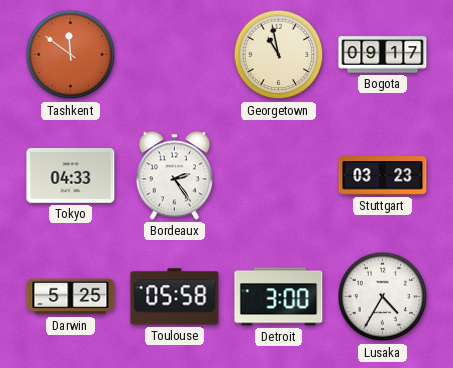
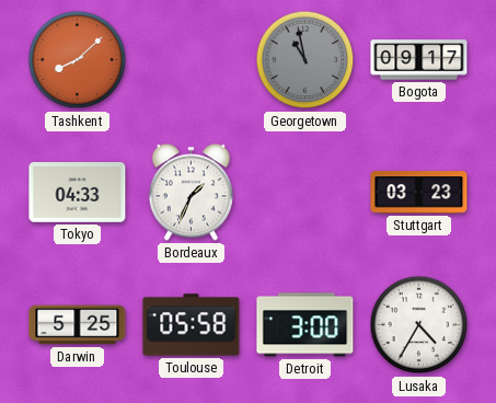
Tashkent: 11:51 -> 8:08
Georgetown dial: cream -> grey
Bordeaux: 2:24 -> 1:34
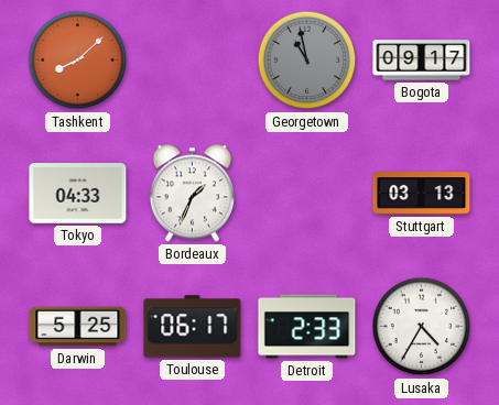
Stuttgart: 03:23 -> 03:13
Toulouse: 05:58 -> 06:17
Detroit: 3:00 -> 2:33
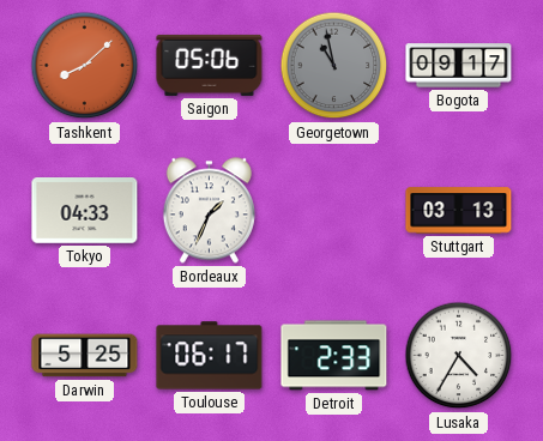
Saigon: none -> 05:06
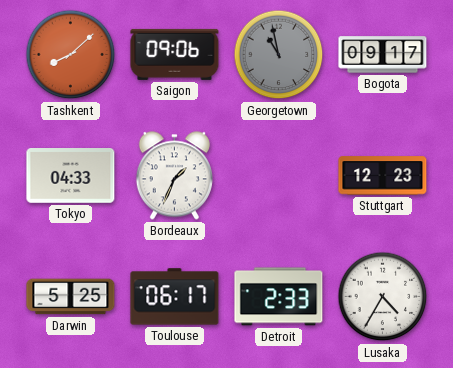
Saigon: 05:06 -> 09:06
Stuttgart: 03:13 -> 12:23
